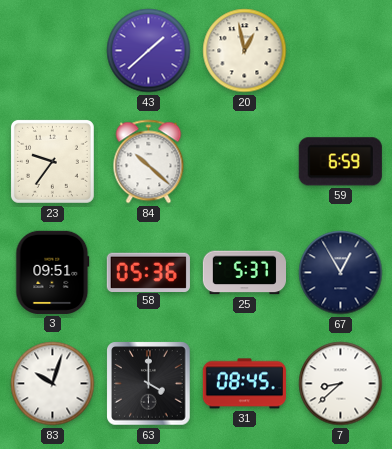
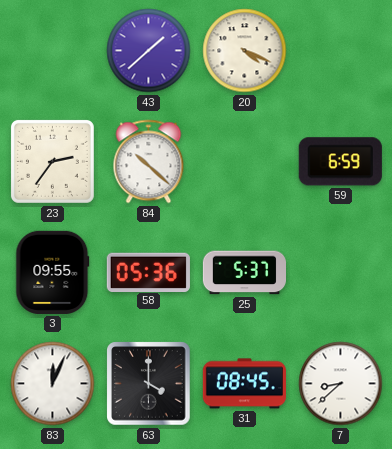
20: 12:58 -> 4:19
23: 9:36 -> 2:36
3: 09:51 -> 09:55
67: 12:55 -> none
83: 10:03 -> 12:04
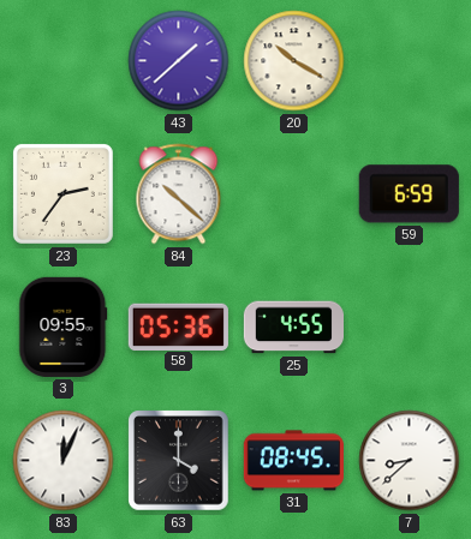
20: 4:19 -> 10:20
25: 5:37 -> 4:55
